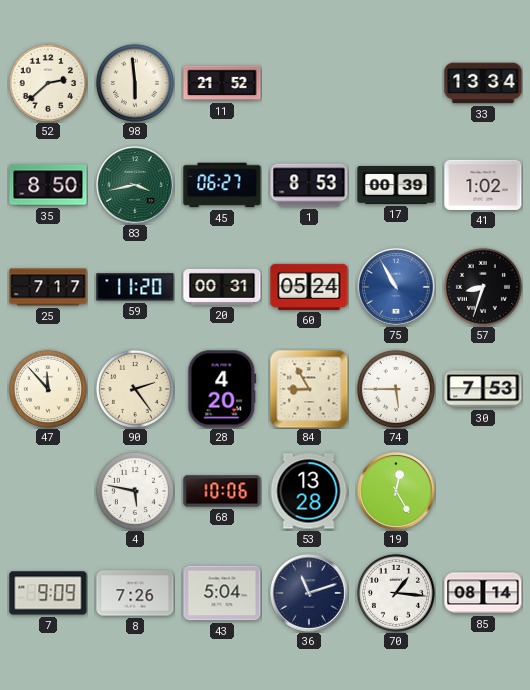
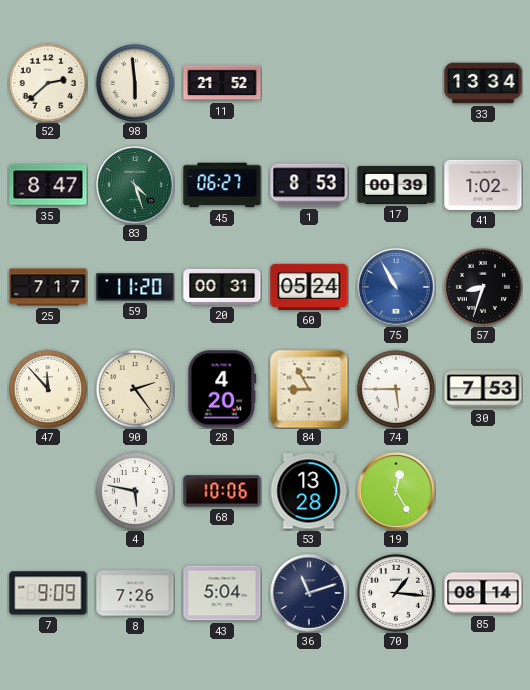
35: 8:50 -> 8:47
83: 3:43 -> 4:27
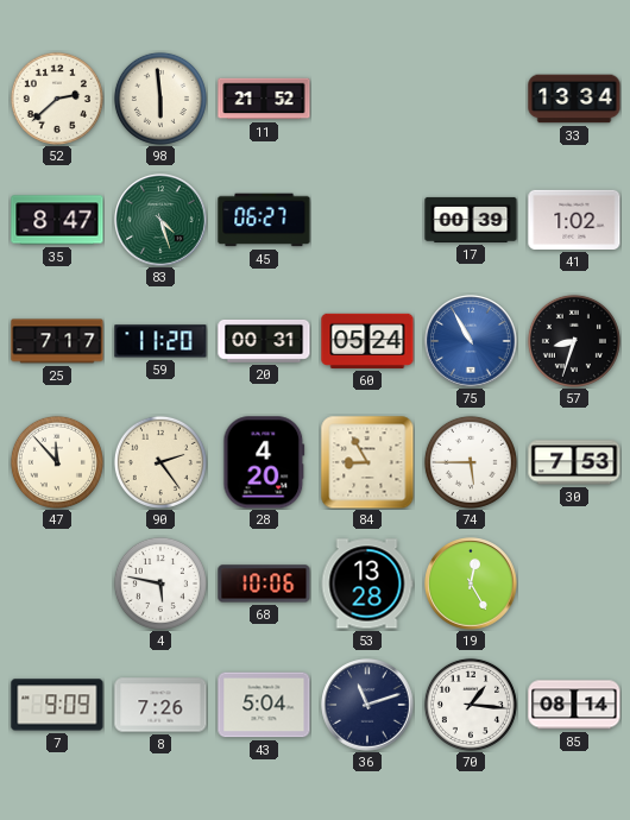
1: 8:53 -> none
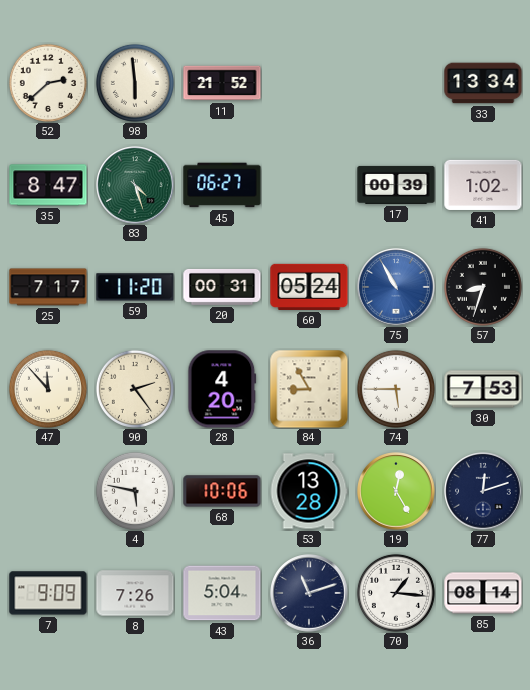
77: none -> 12:12
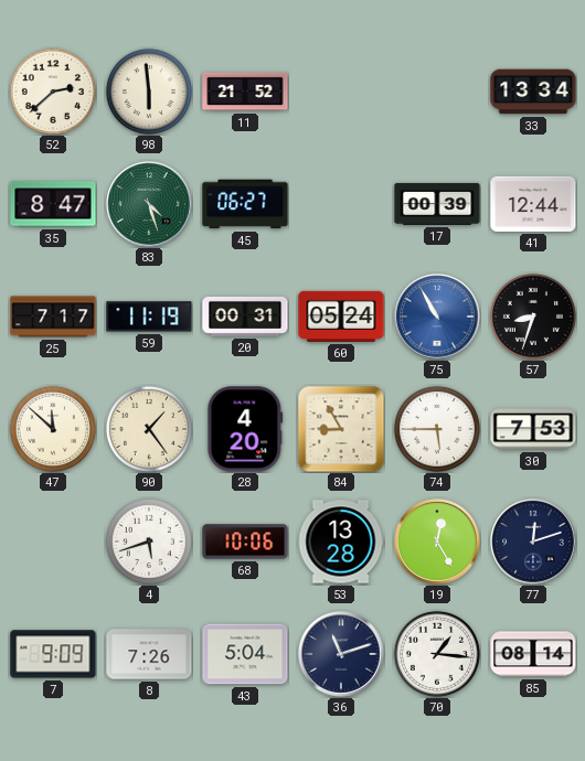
41: 1:02 -> 12:44
59: 11:20 -> 11:19
47: 11:53 -> 11:52
90: 2:24 -> 1:24
4: 5:47 -> 5:42
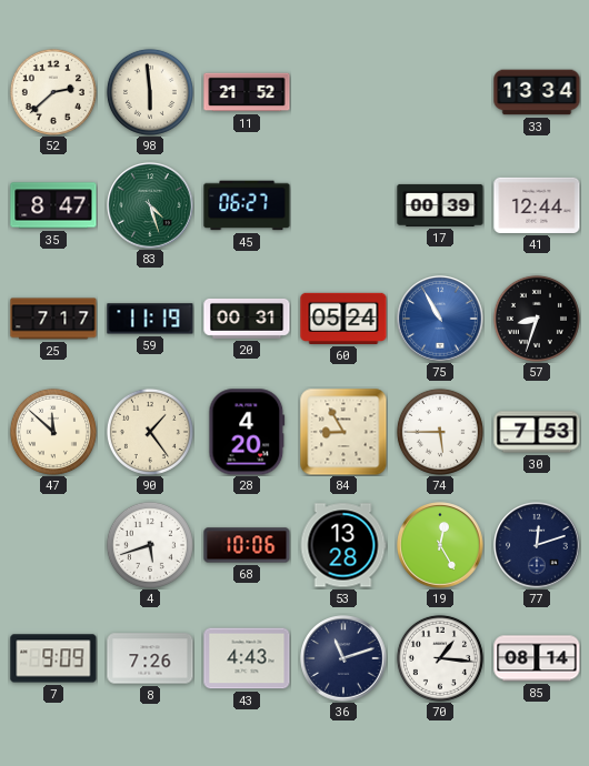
43: 5:04 -> 4:43
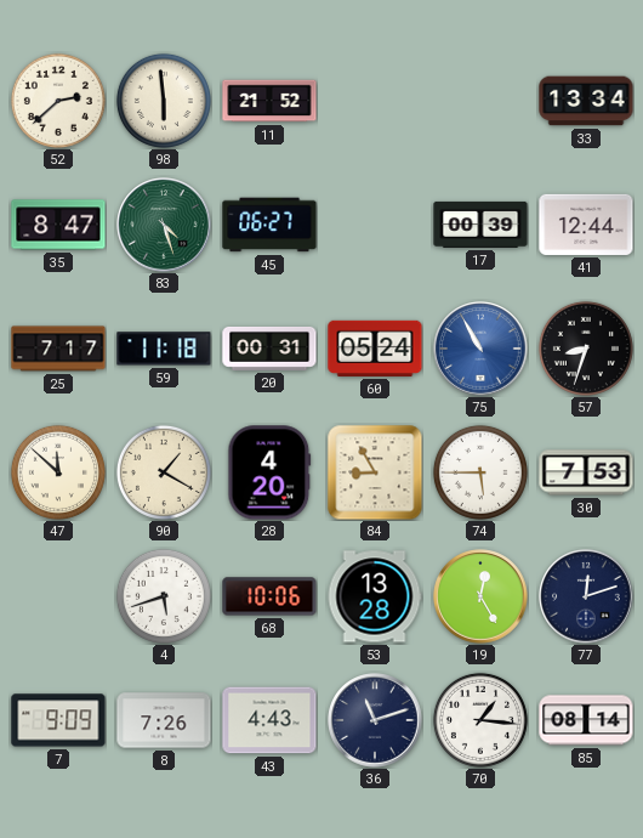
59: 11:19 -> 11:18
90: 1:24 -> 1:20
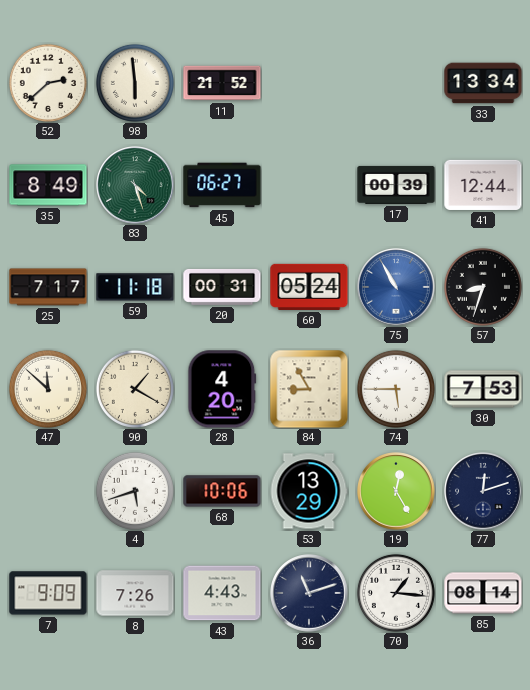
35: 8:47 -> 8:49
53: 13:28 -> 13:29
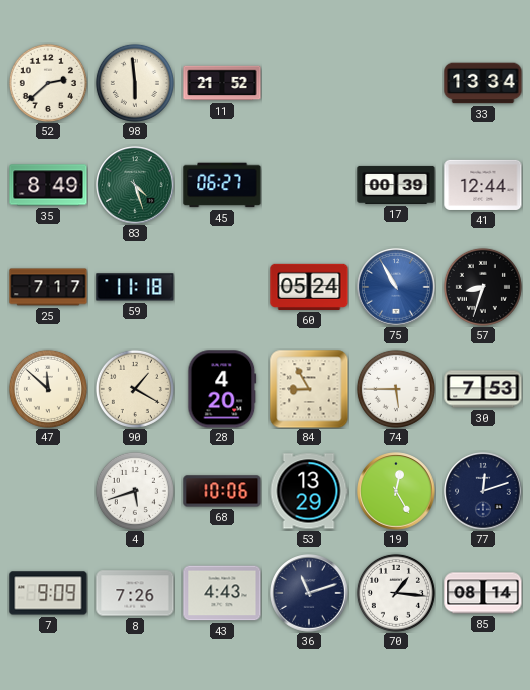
20: 00:31 -> none
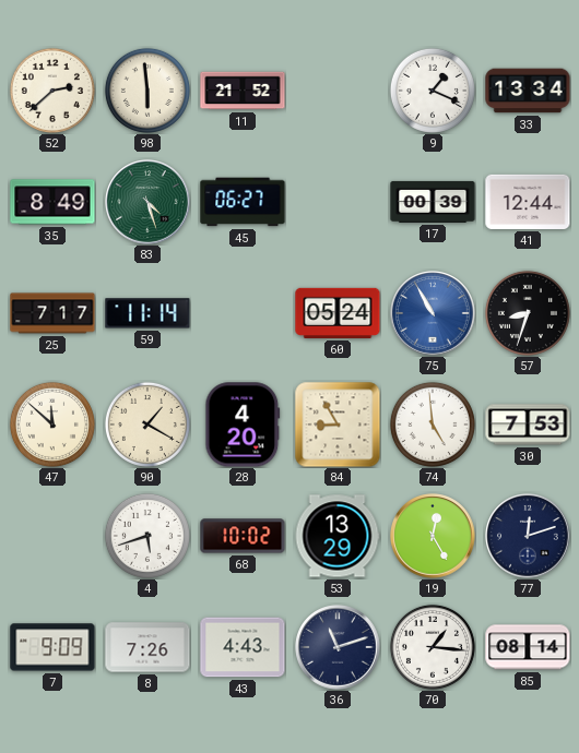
9: none -> 1:19
59: 11:18 -> 11:14
74: 5:45 -> 4:59
68: 10:06 -> 10:02
